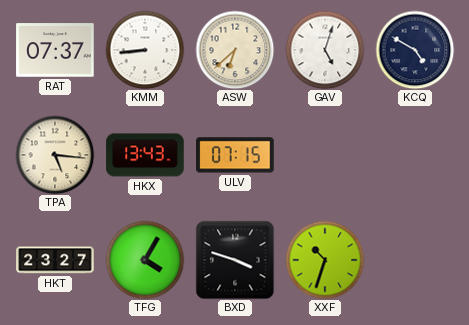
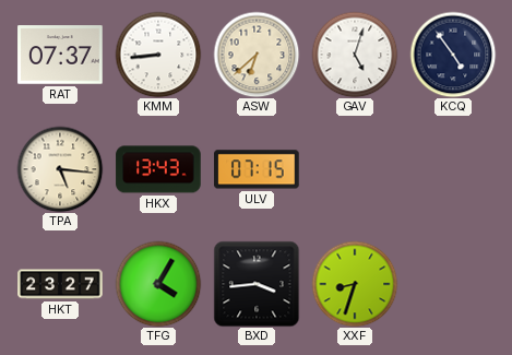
KCQ: 4:50 -> 4:54
BXD: 3:48 -> 3:44
XXF: 10:33 -> 8:33
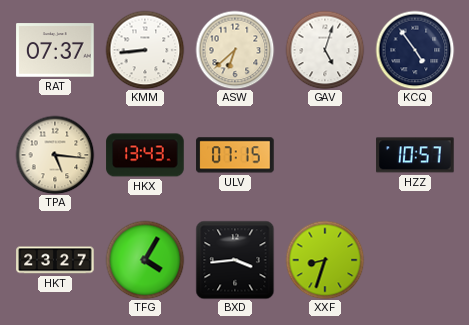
HZZ: none -> 10:57
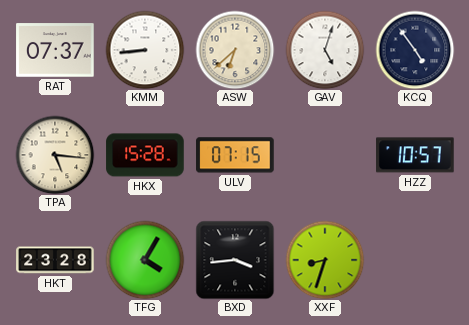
HKX: 13:43 -> 15:28
HKT: 23:27 -> 23:28
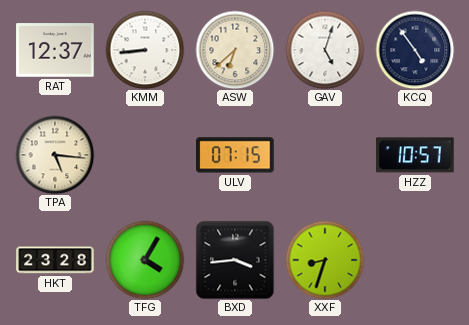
RAT: 07:37 -> 12:37
HKX: 15:28 -> none
